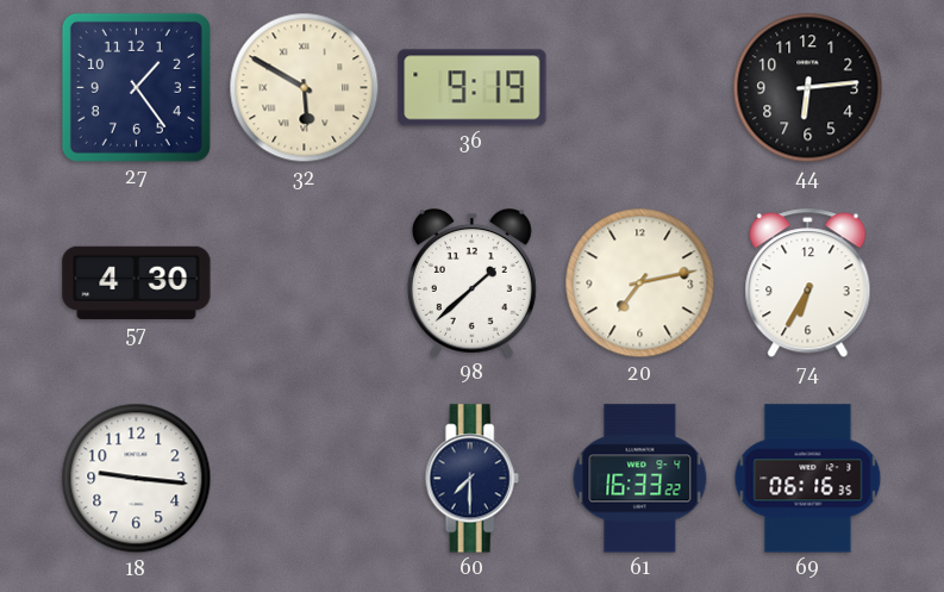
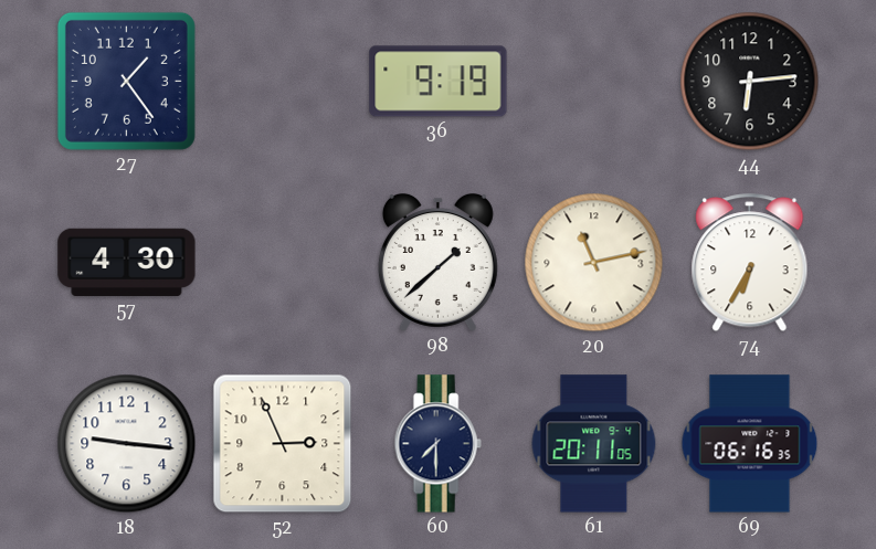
32: 5:50 -> none
20: 7:13 -> 11:13
52: none -> 2:56
61: 16:33 -> 20:11
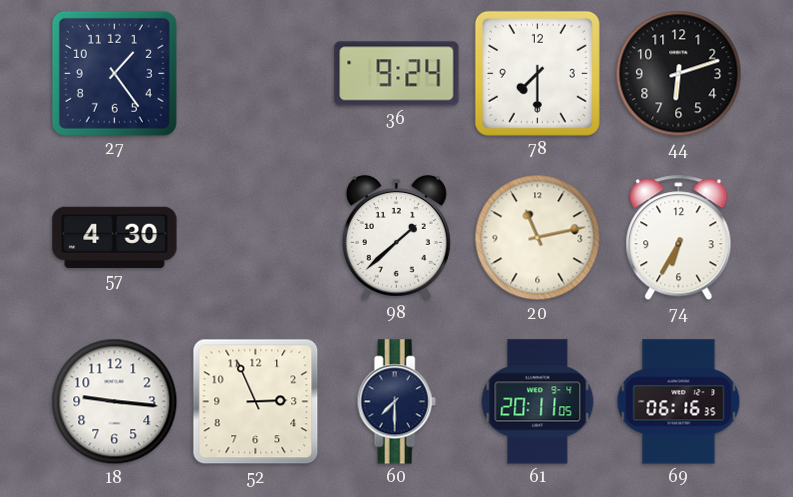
36: 9:19 -> 9:24
78: none -> 7:30
44: 6:14 -> 6:12
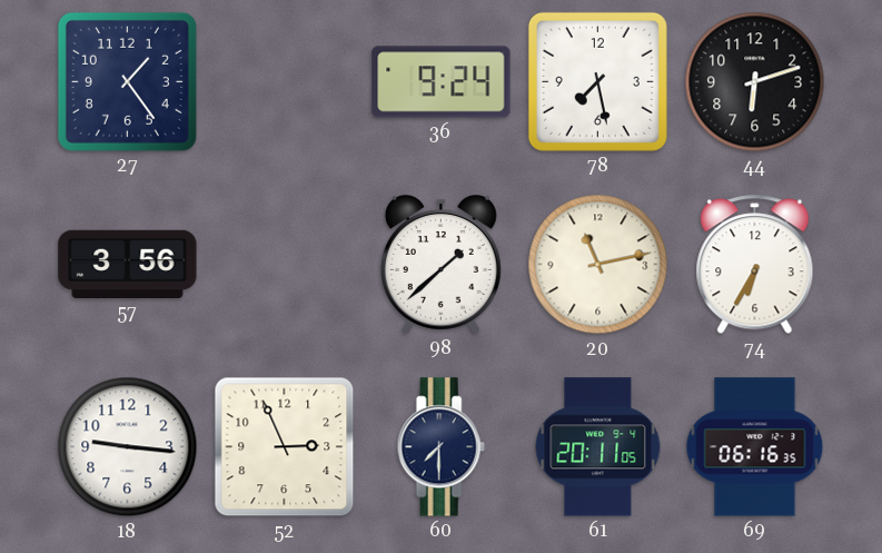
78: 7:30 -> 7:28
57: 4:30 -> 3:56
